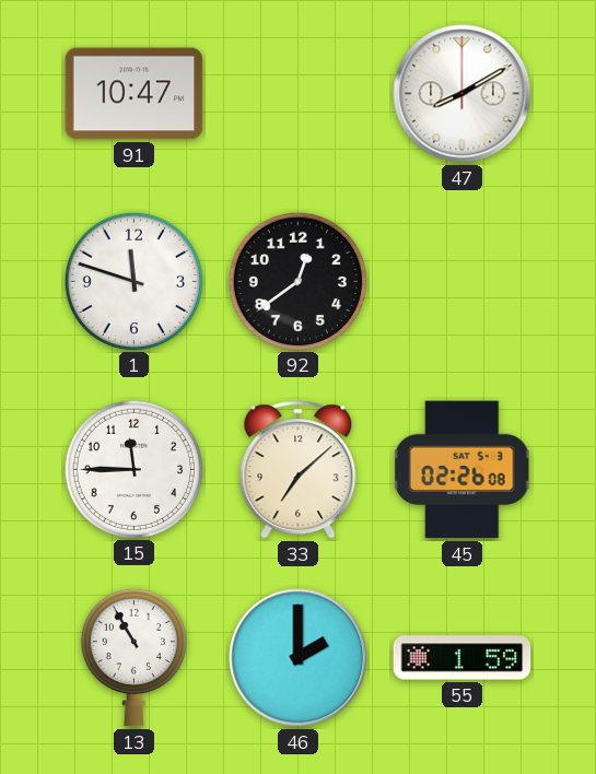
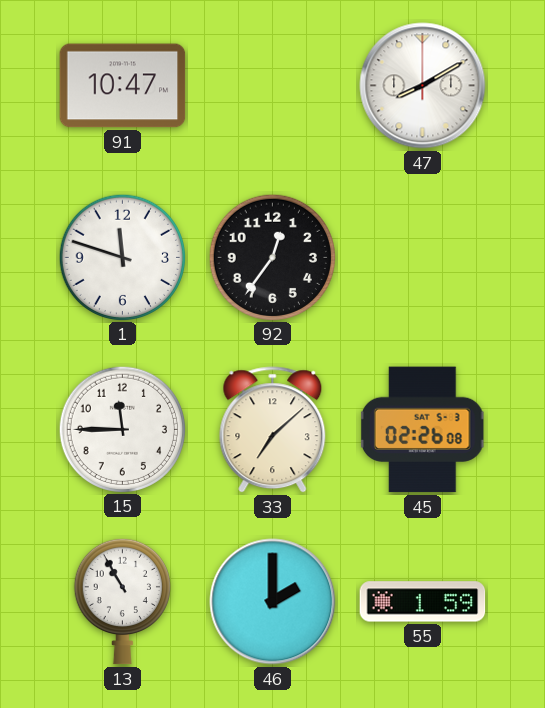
92: 12:39 -> 12:36
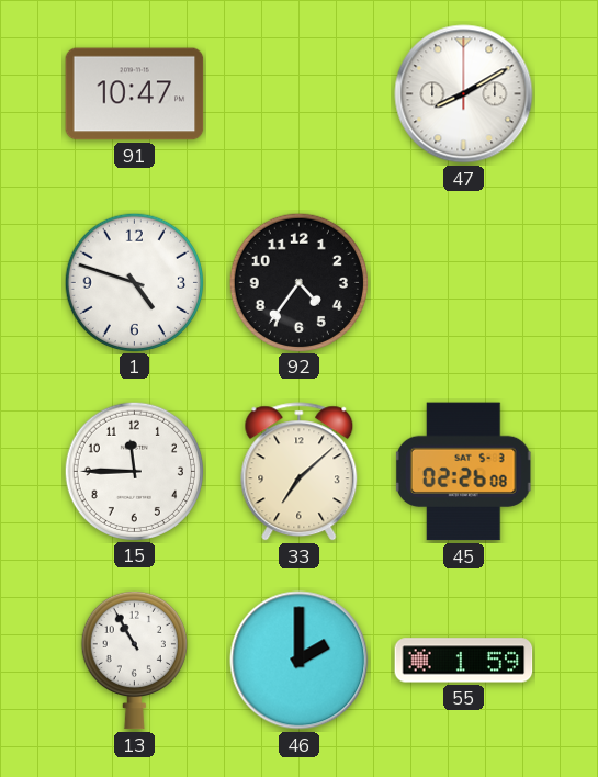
1: 11:48 -> 4:48
92: 12:36 -> 4:36
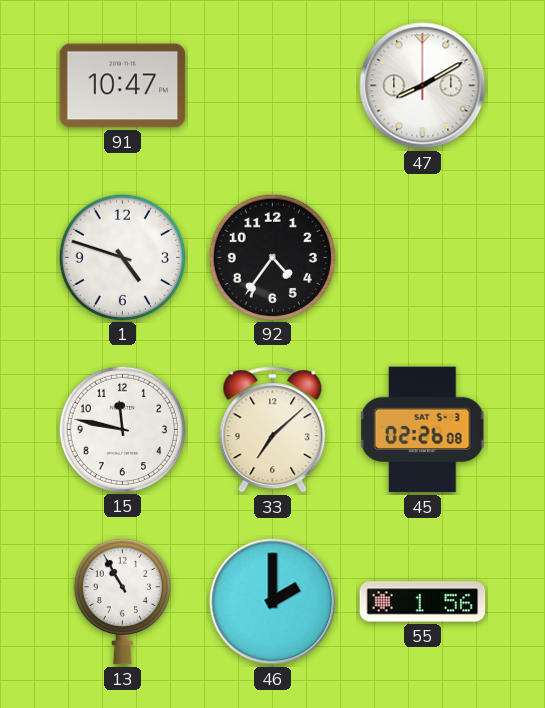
15: 11:45 -> 11:47
55: 1:59 -> 1:56
